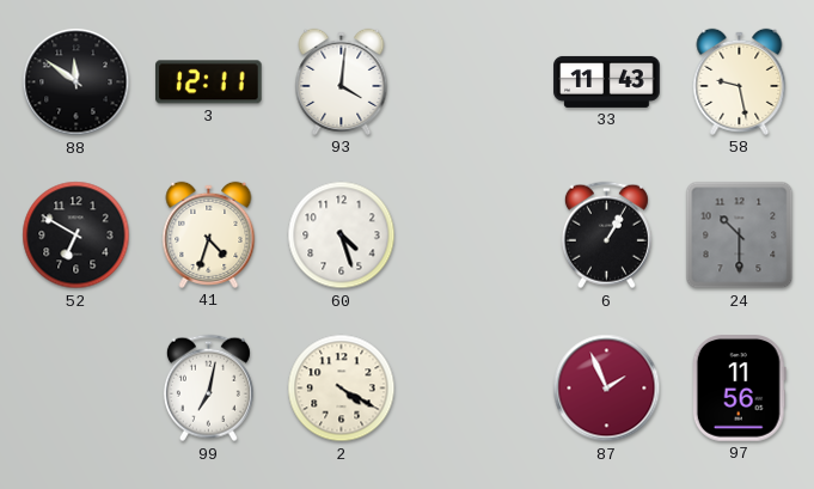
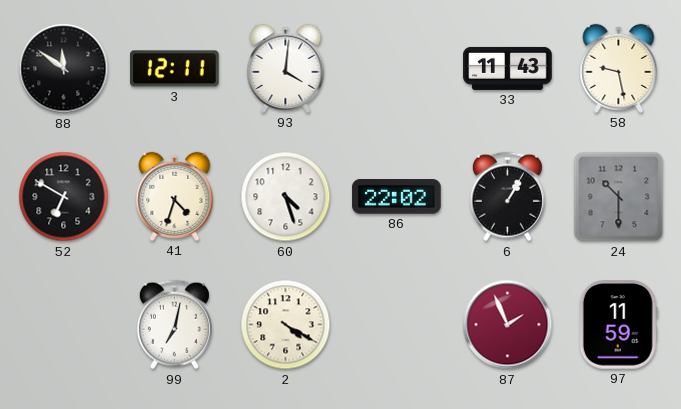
86: none -> 22:02
97: 11:56 -> 11:59
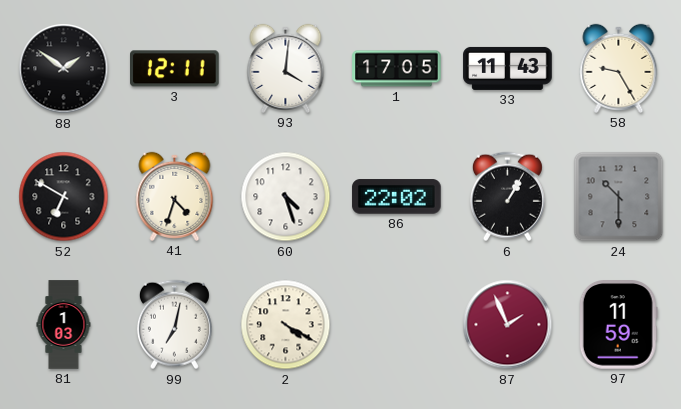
88: 11:51 -> 1:51
1: none -> 17:05
58: 9:28 -> 9:25
81: none -> 1:03
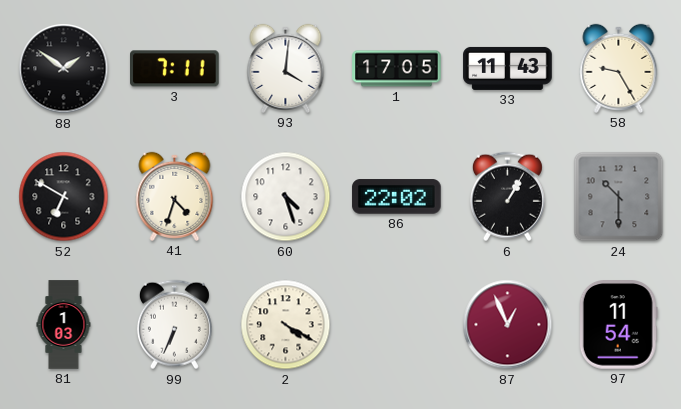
3: 12:11 -> 7:11
99: 7:02 -> 6:34
87: 1:56 -> 12:56
97: 11:59 -> 11:54
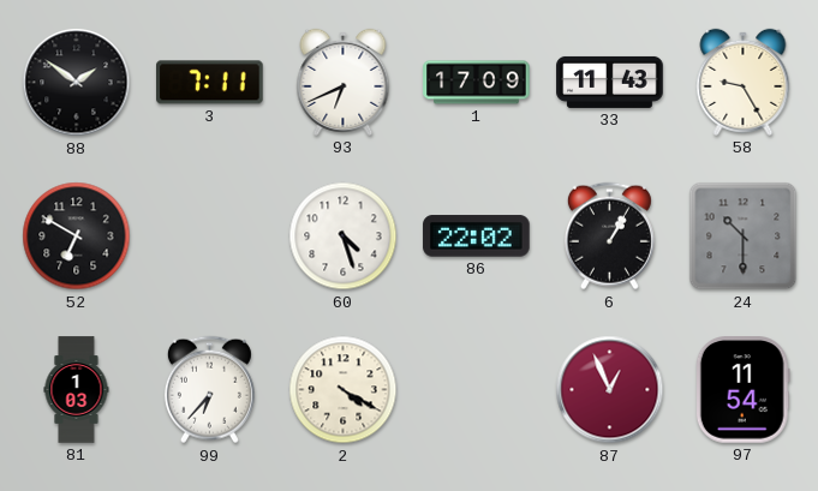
93: 4:01 -> 6:41
1: 17:05 -> 17:09
41: 4:33 -> none
99: 6:34 -> 6:37
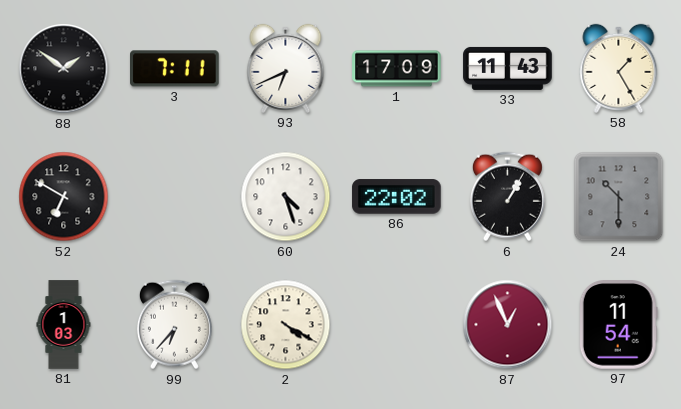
58: 9:25 -> 1:25
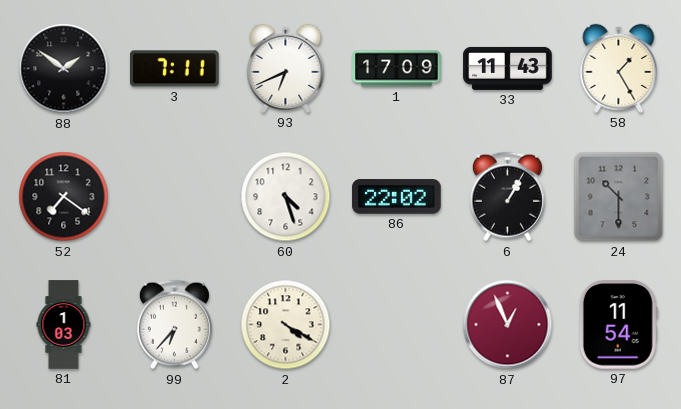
52: 6:50 -> 7:21
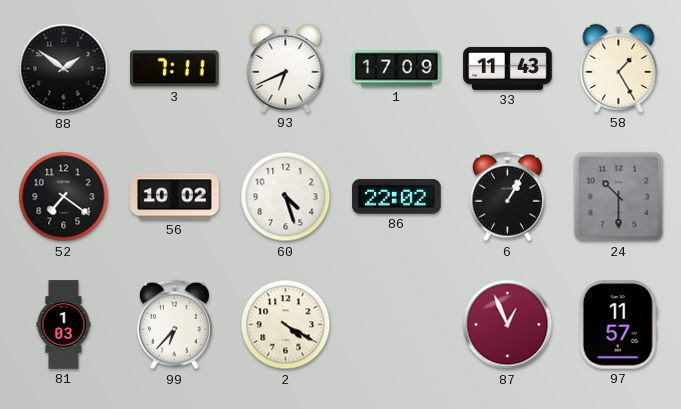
56: none -> 10:02
97: 11:54 -> 11:57
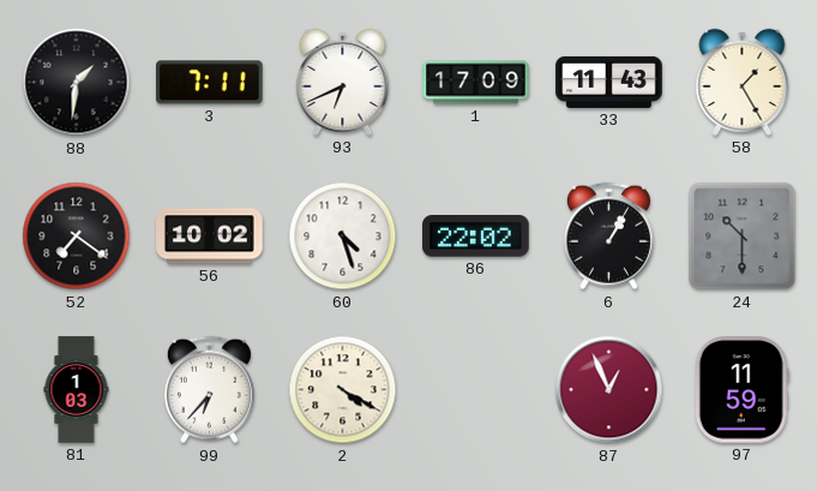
88: 1:51 -> 1:31
97: 11:57 -> 11:59
